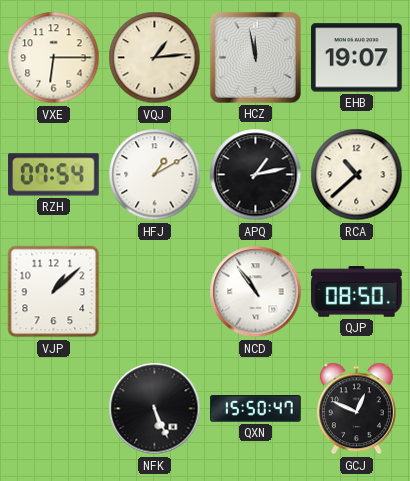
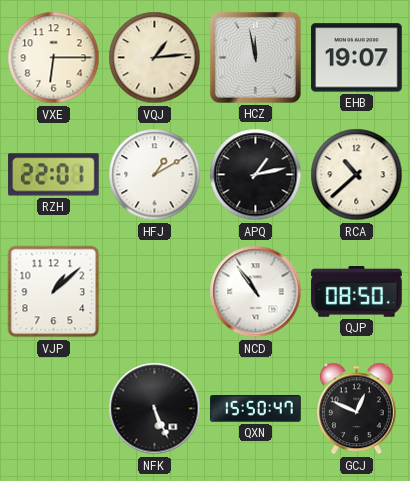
RZH: 07:54 -> 22:01
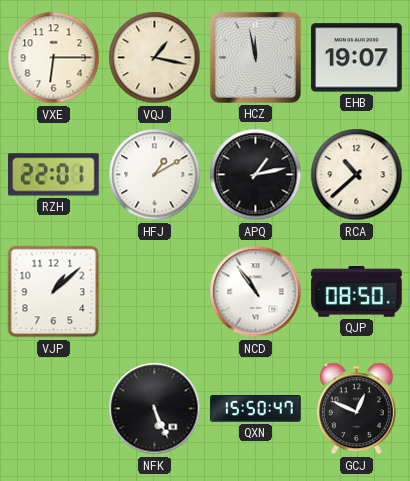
VQJ: 1:14 -> 1:17
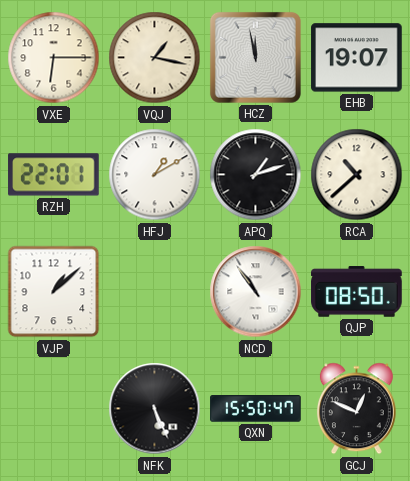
APQ: 1:13 -> 1:12
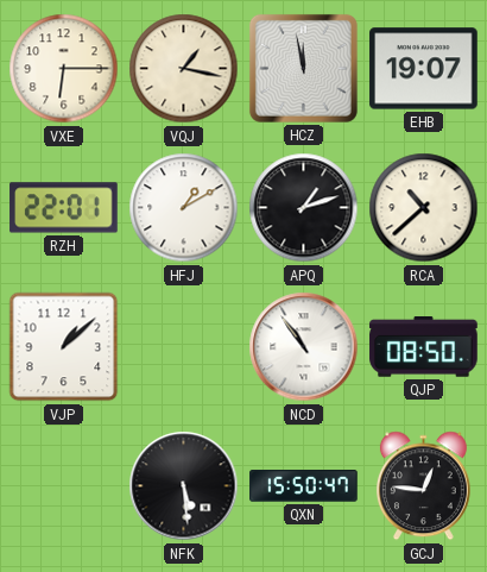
NFK: 5:26 -> 5:29
GCJ: 12:49 -> 12:46
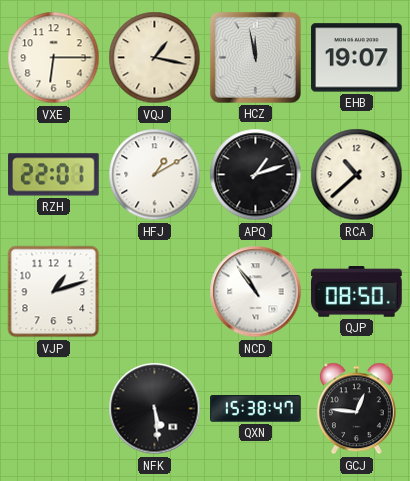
VJP: 1:08 -> 1:12
QXN: 15:50 -> 15:38
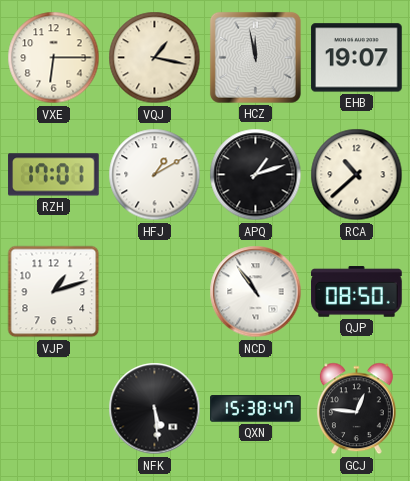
RZH: 22:01 -> 17:01
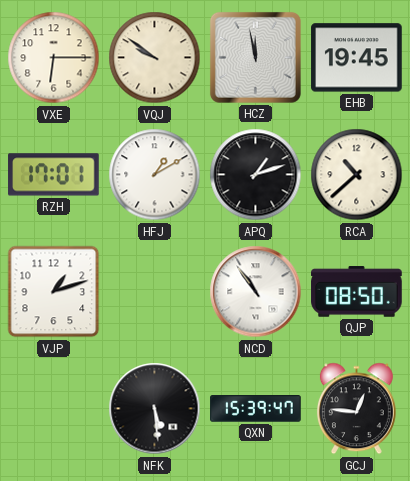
VQJ: 1:17 -> 9:51
EHB: 19:07 -> 19:45
QXN: 15:38 -> 15:39
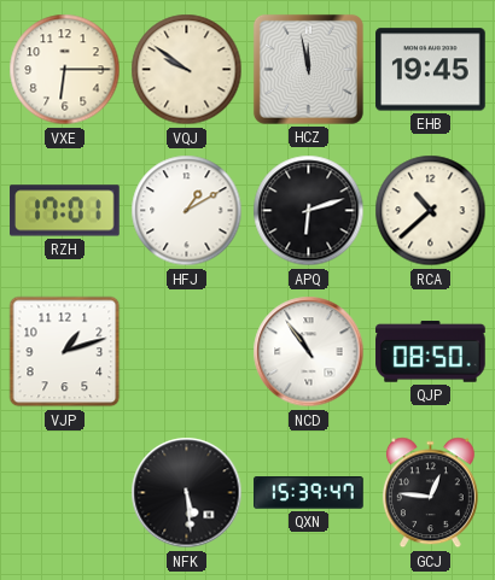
APQ: 1:12 -> 6:12
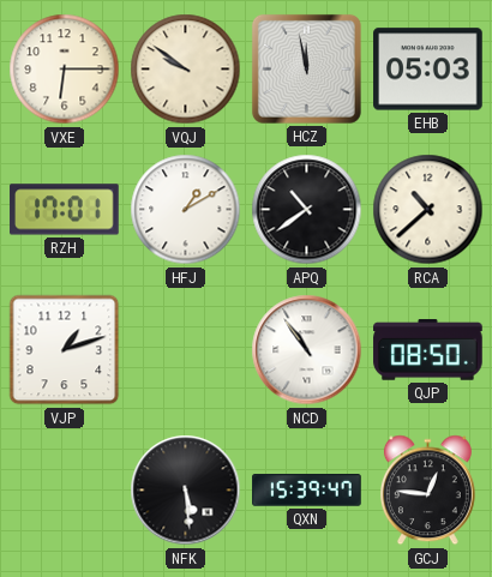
EHB: 19:45 -> 05:03
APQ: 6:12 -> 10:39
